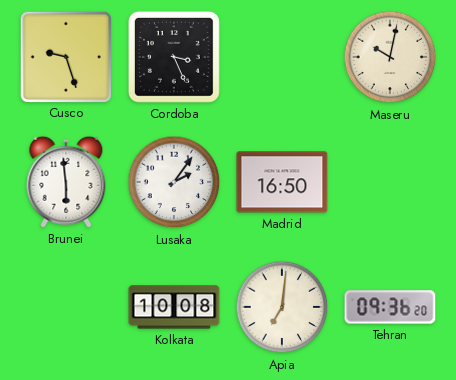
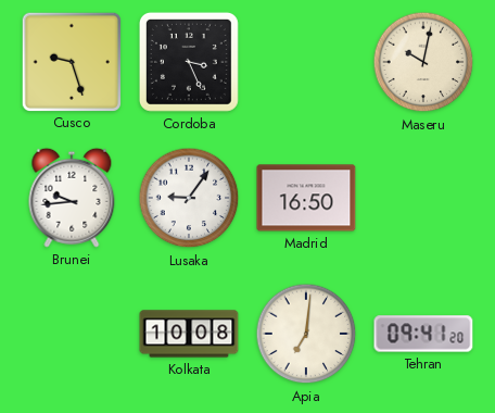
Brunei: 5:59 -> 9:44
Lusaka: 2:06 -> 9:06
Tehran: 09:36 -> 09:41
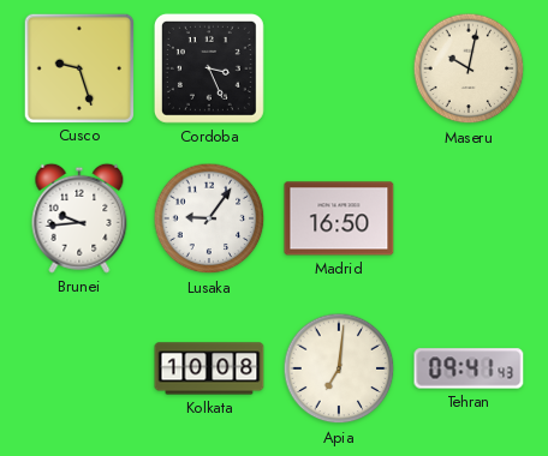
Tehran: 09:41:20 -> 09:41:43
